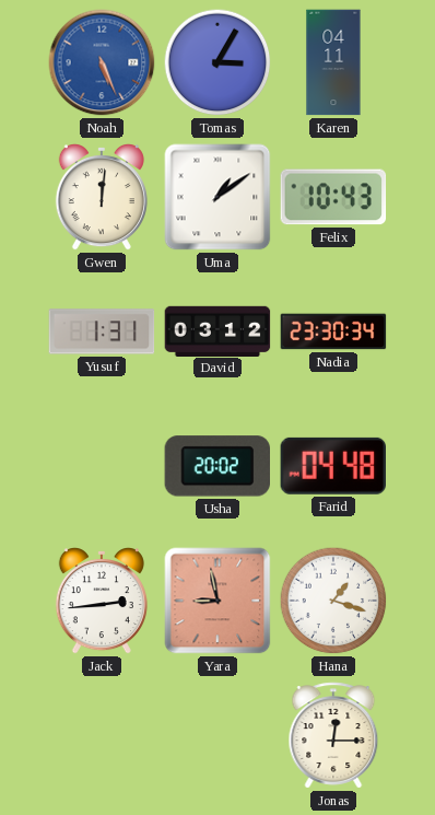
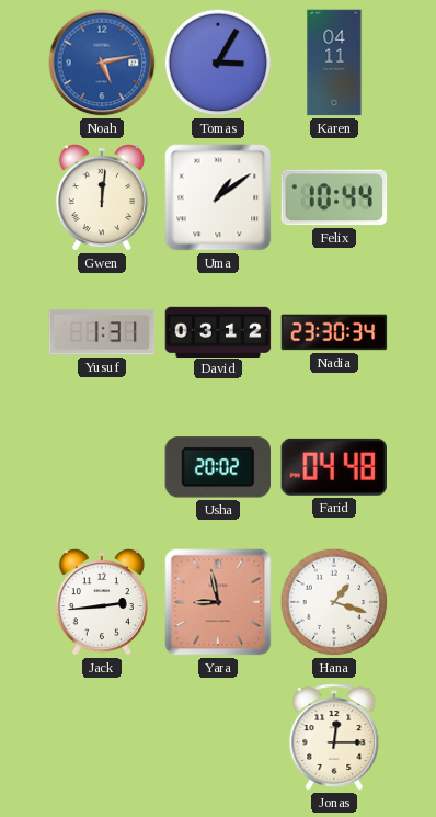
Noah: 5:26 -> 5:13
Felix: 10:43 -> 10:44
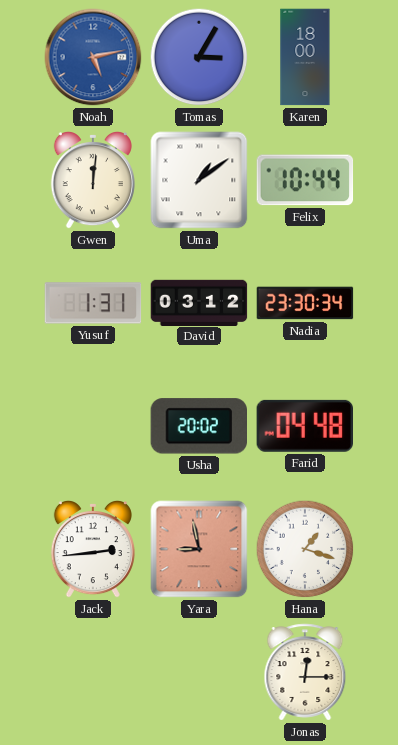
Karen: 04:11 -> 18:00
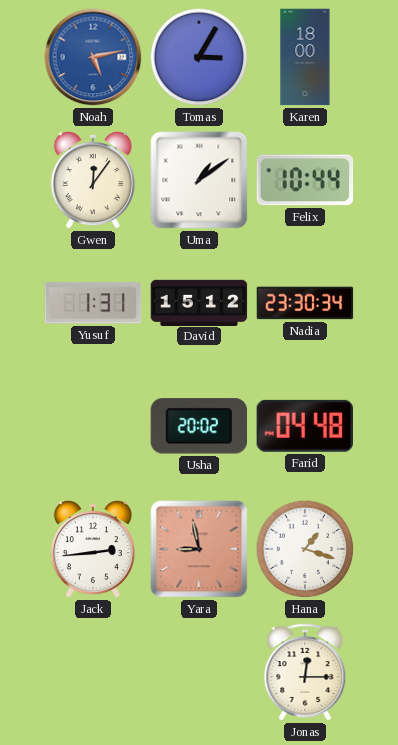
Gwen: 12:01 -> 12:06
David: 03:12 -> 15:12
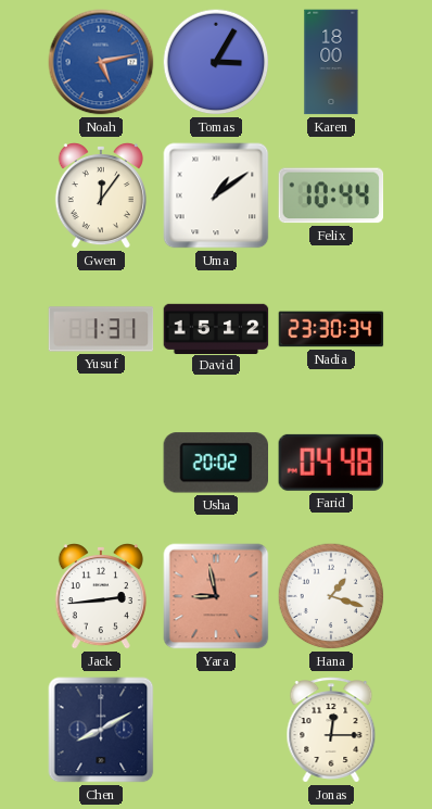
Chen: none -> 8:10
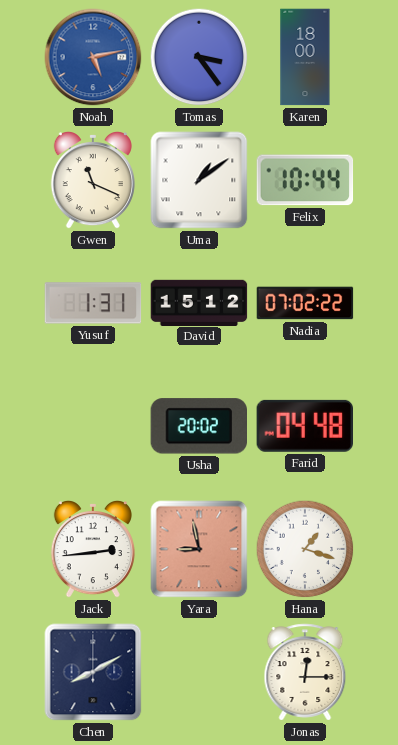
Tomas: 3:05 -> 3:24
Gwen: 12:06 -> 11:19
Nadia: 23:30 -> 07:02
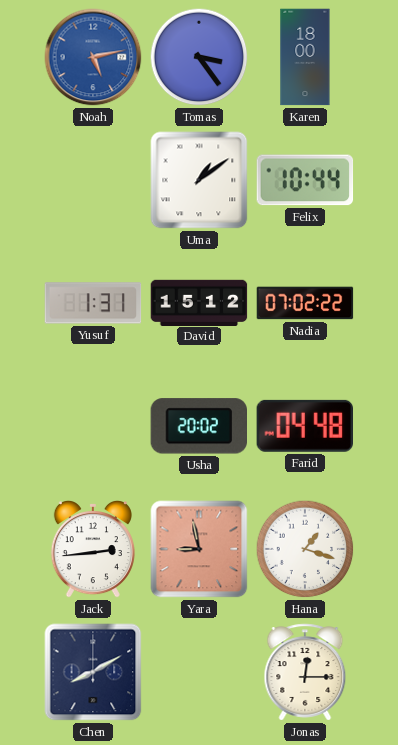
Gwen: 11:19 -> none
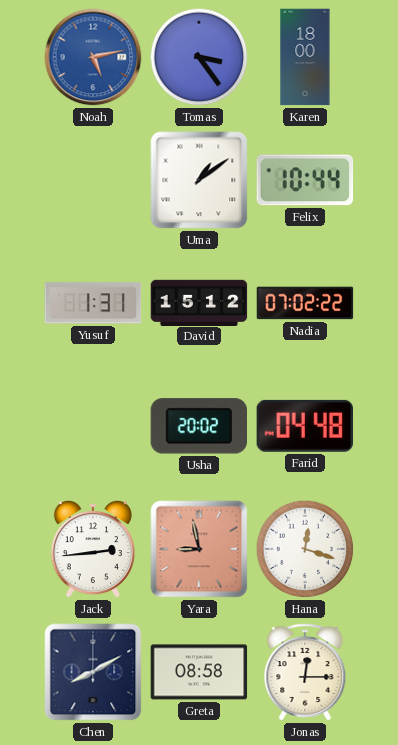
Hana: 1:18 -> 12:18
Greta: none -> 08:58
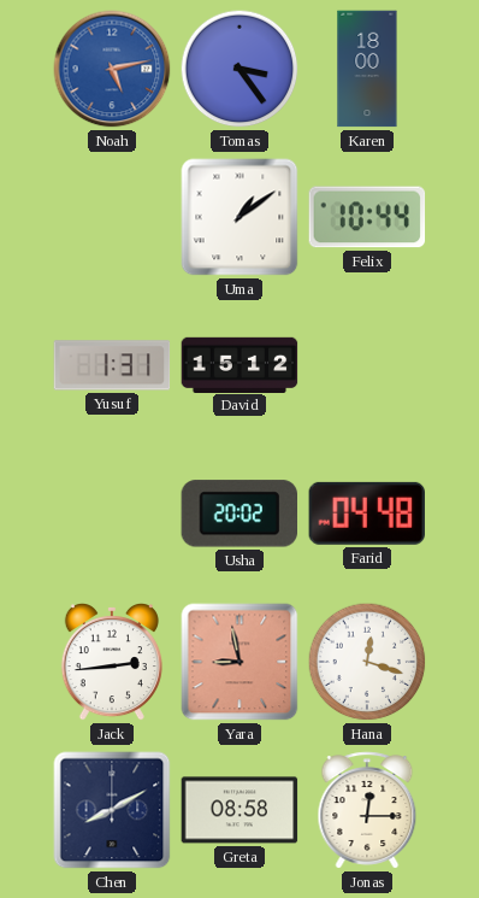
Nadia: 07:02 -> none
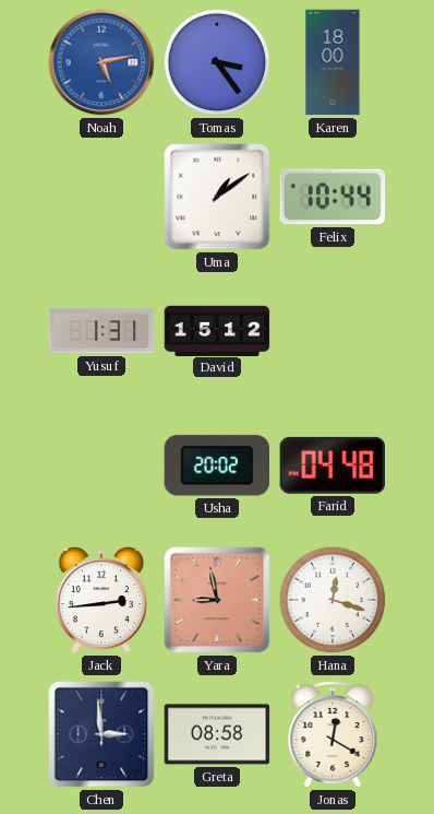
Chen: 8:10 -> 2:59
Jonas: 12:15 -> 12:20
